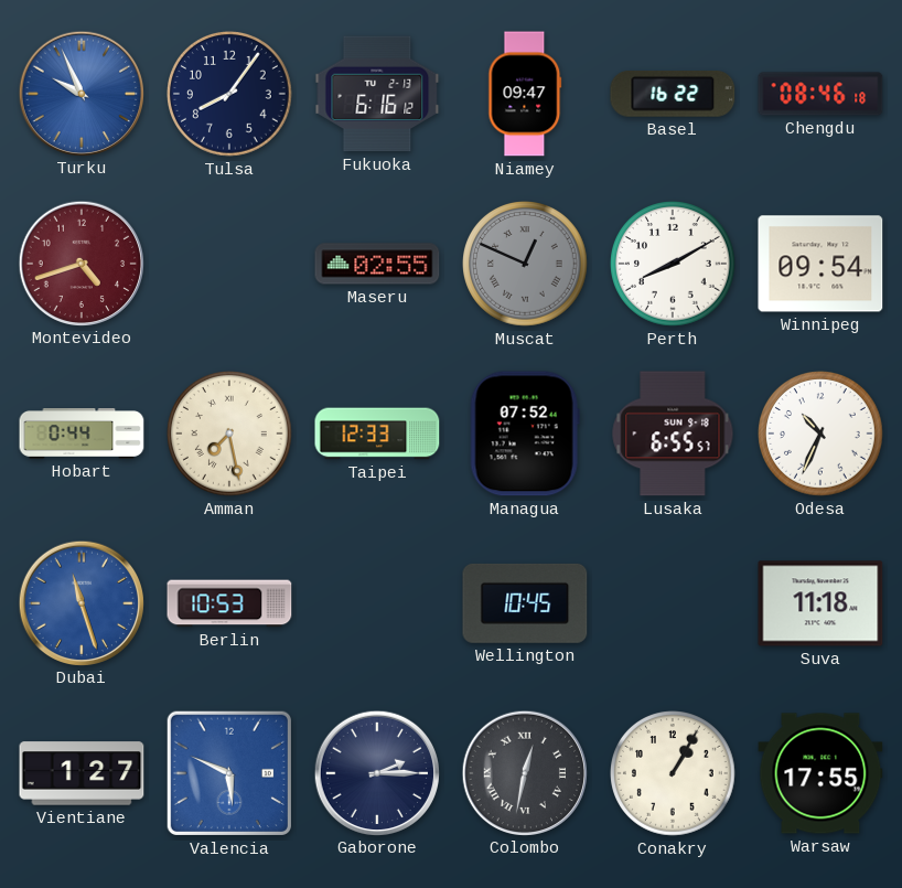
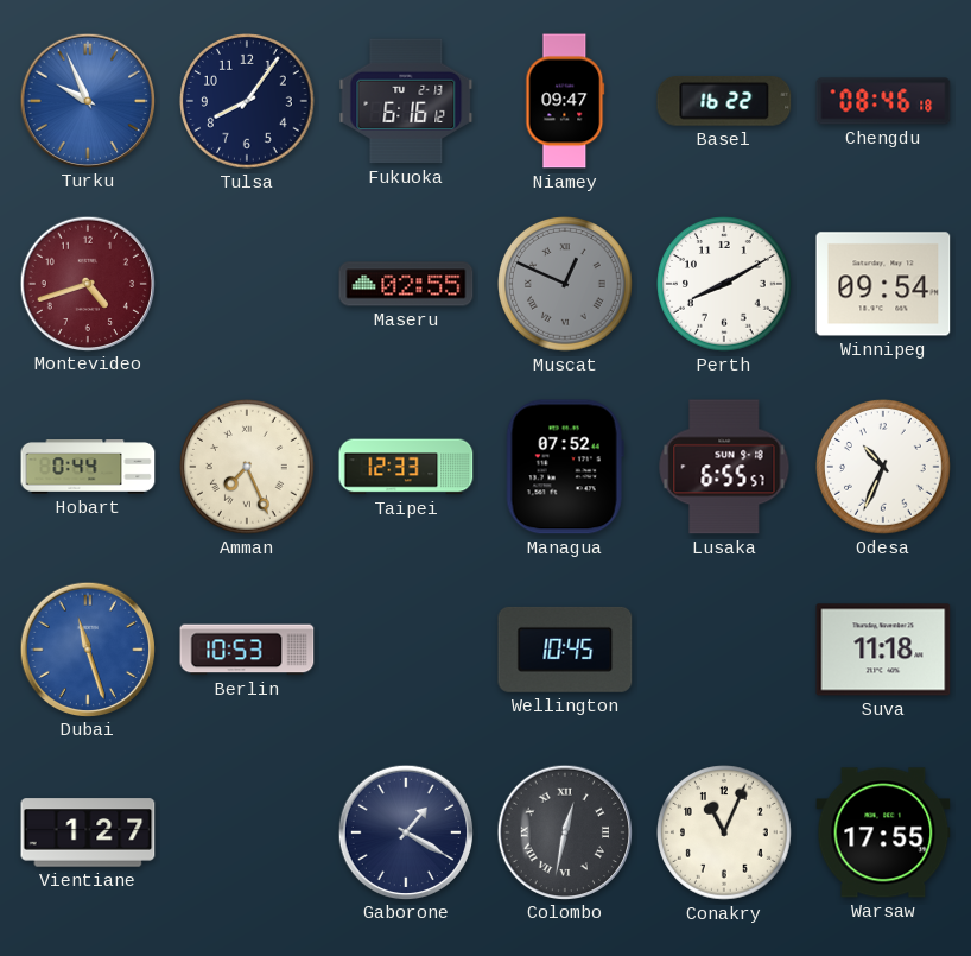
Amman: 7:28 -> 7:26
Valencia: 5:49 -> none
Gaborone: 2:15 -> 1:20
Conakry: 1:05 -> 11:04
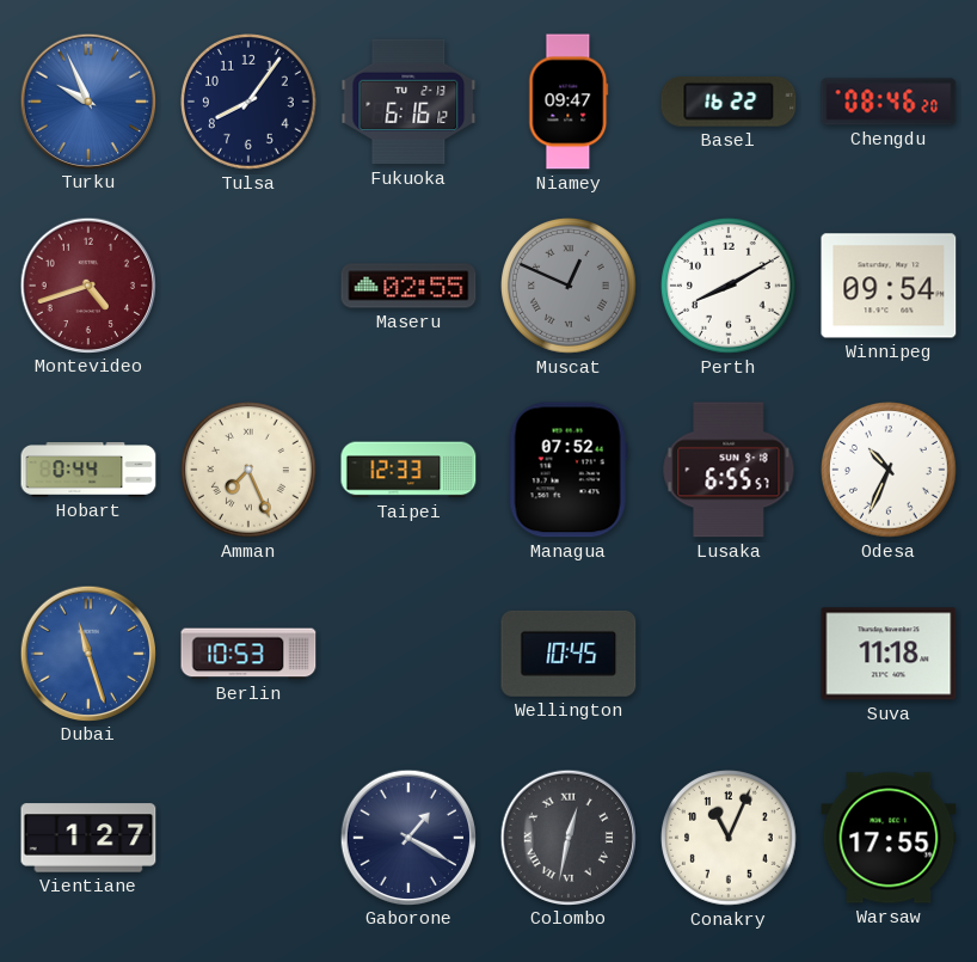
Chengdu: 08:46:18 -> 08:46:20
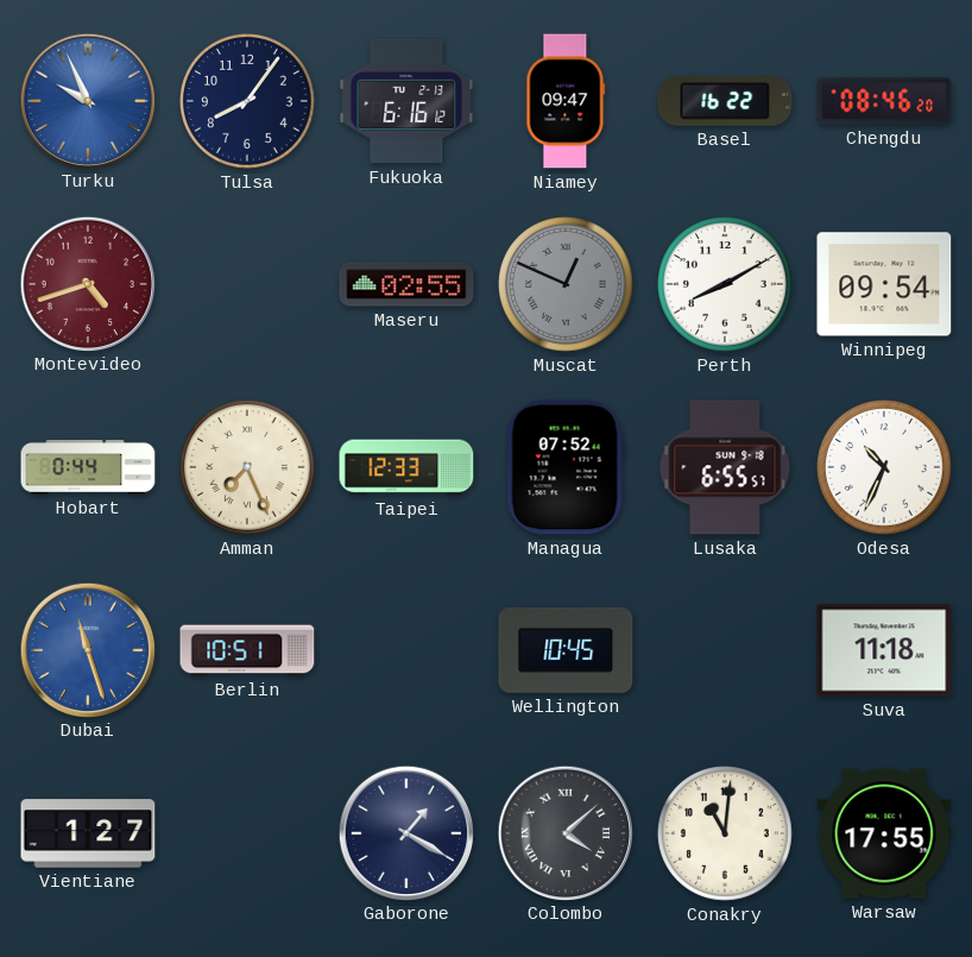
Berlin: 10:53 -> 10:51
Colombo: 12:32 -> 4:08
Conakry: 11:04 -> 11:01
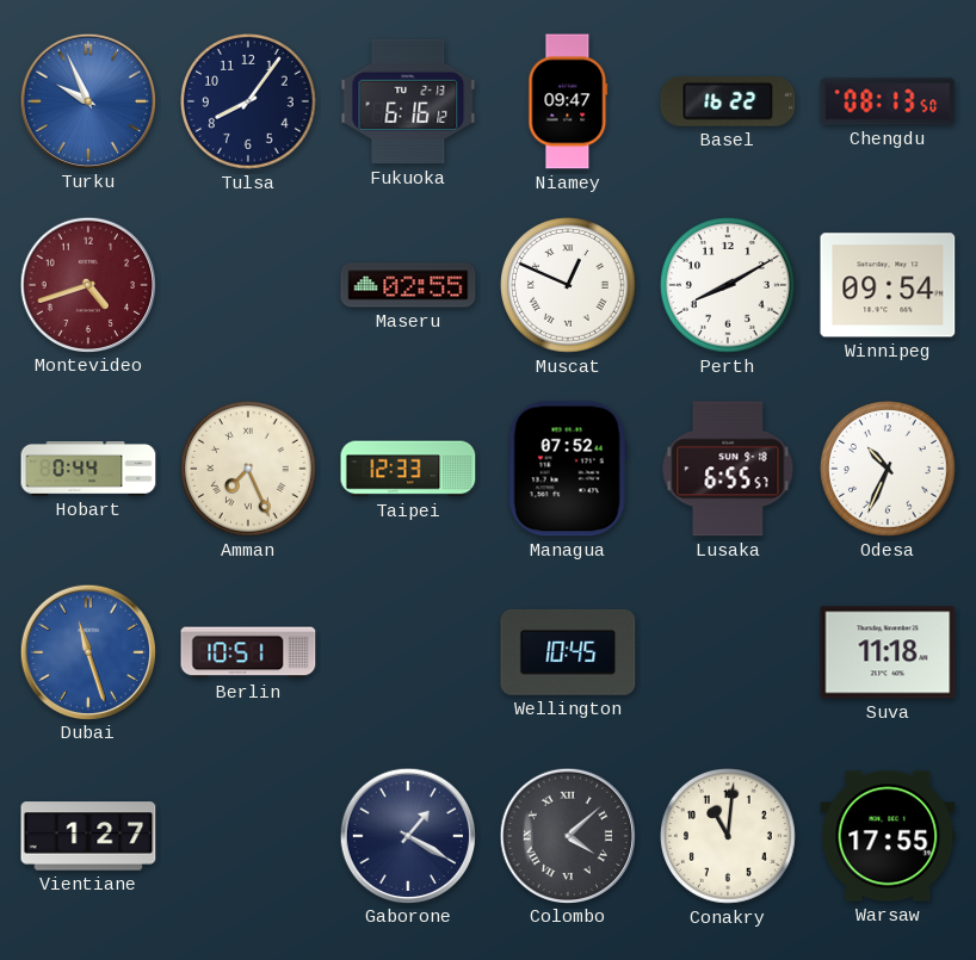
Chengdu: 08:46 -> 08:13
Muscat dial: grey -> white
